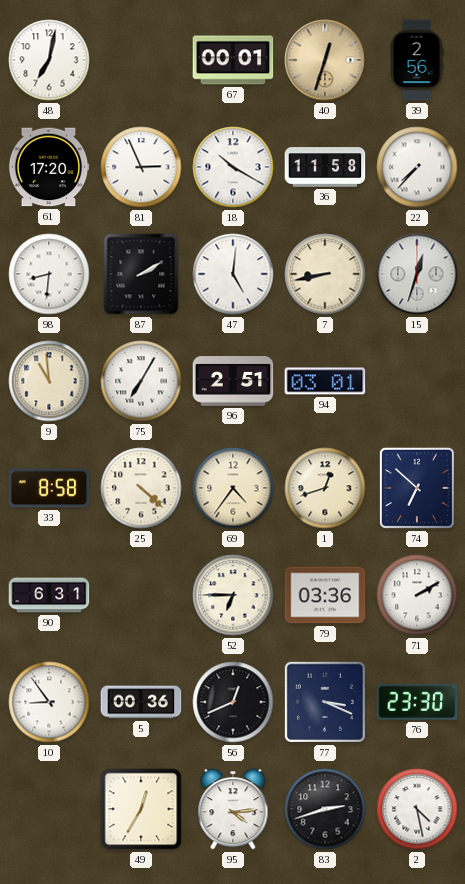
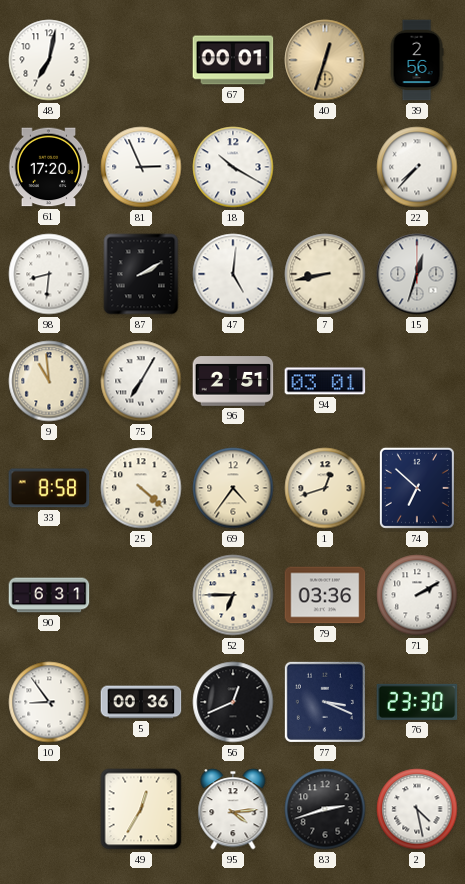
36: 11:58 -> none
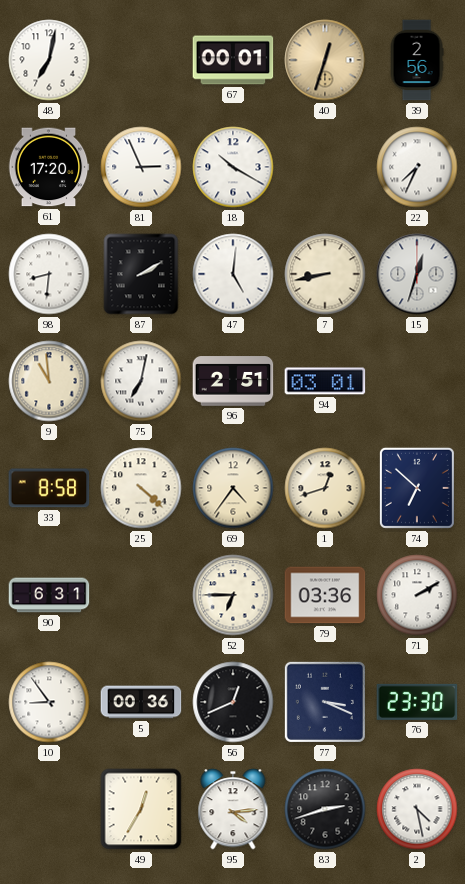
22: 7:37 -> 7:34
75: 7:05 -> 7:02
